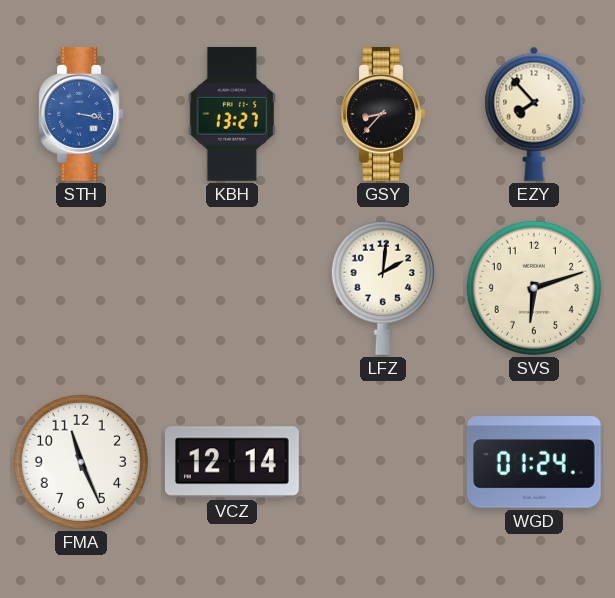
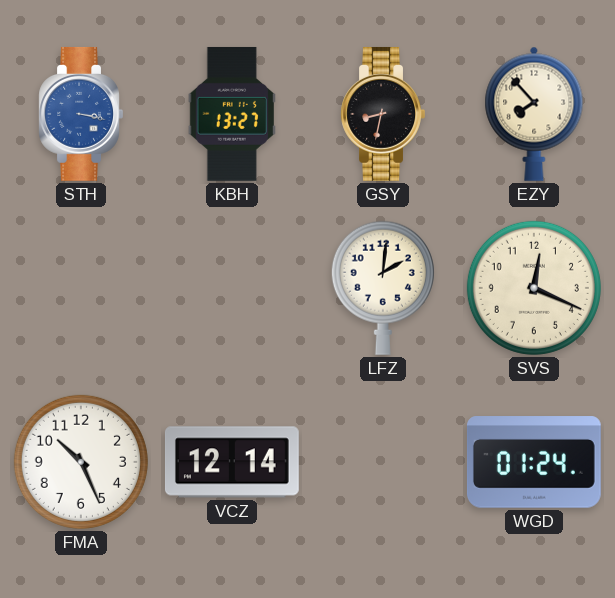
GSY: 8:37 -> 8:32
SVS: 6:12 -> 12:19
FMA: 11:26 -> 10:26
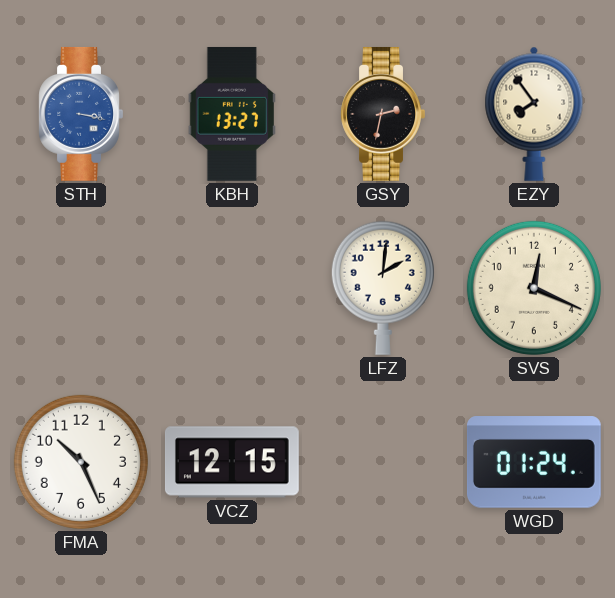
GSY: 8:32 -> 2:32
EZY: 7:53 -> 7:54
VCZ: 12:14 -> 12:15
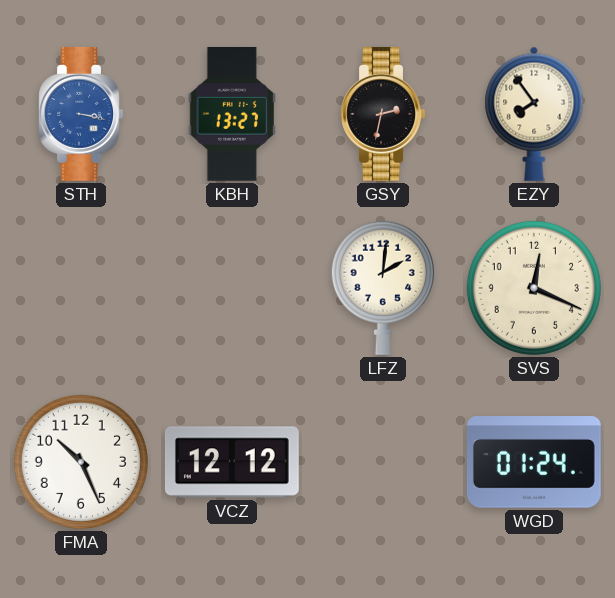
VCZ: 12:15 -> 12:12
